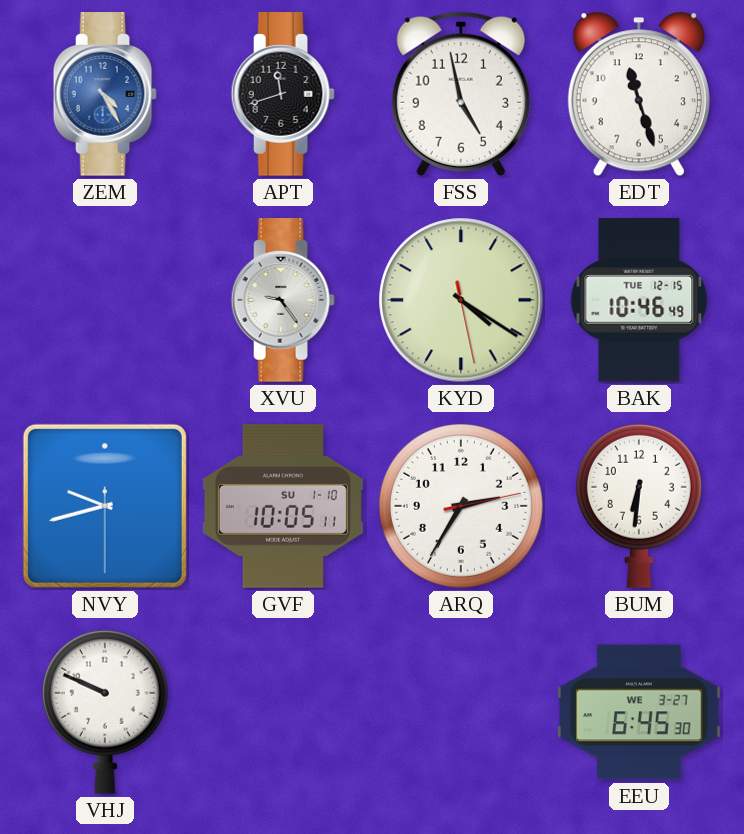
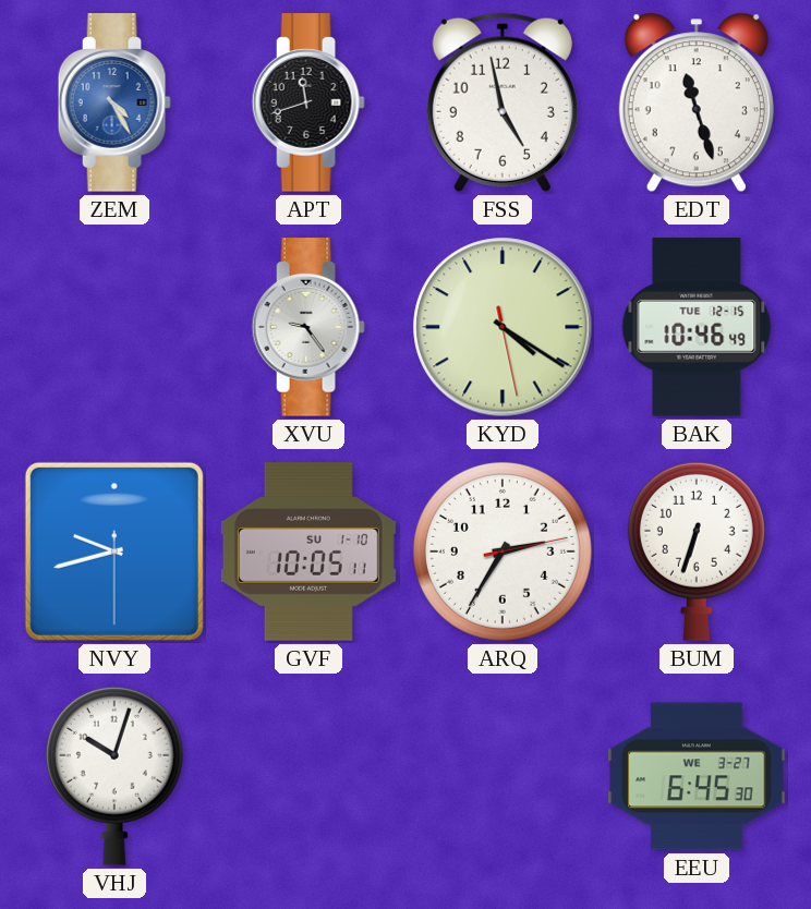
BUM: 6:31 -> 6:33
VHJ: 9:49 -> 10:03
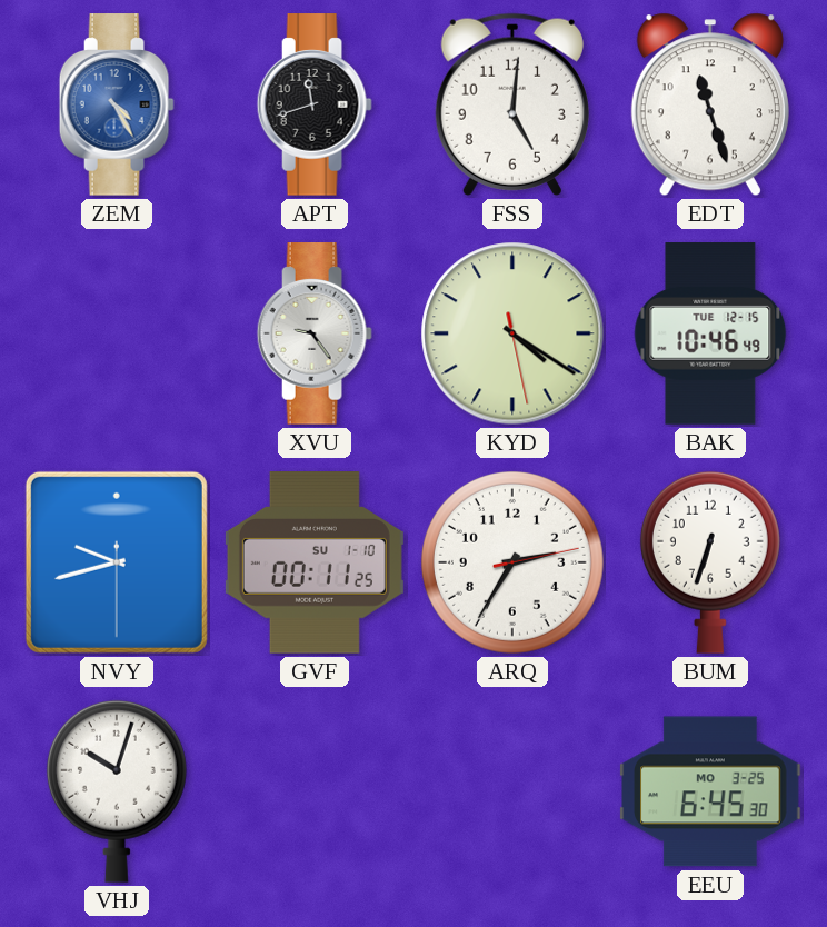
FSS: 4:58 -> 5:01
GVF: 10:05 -> 00:11
EEU date: WE 3-27 -> MO 3-25
